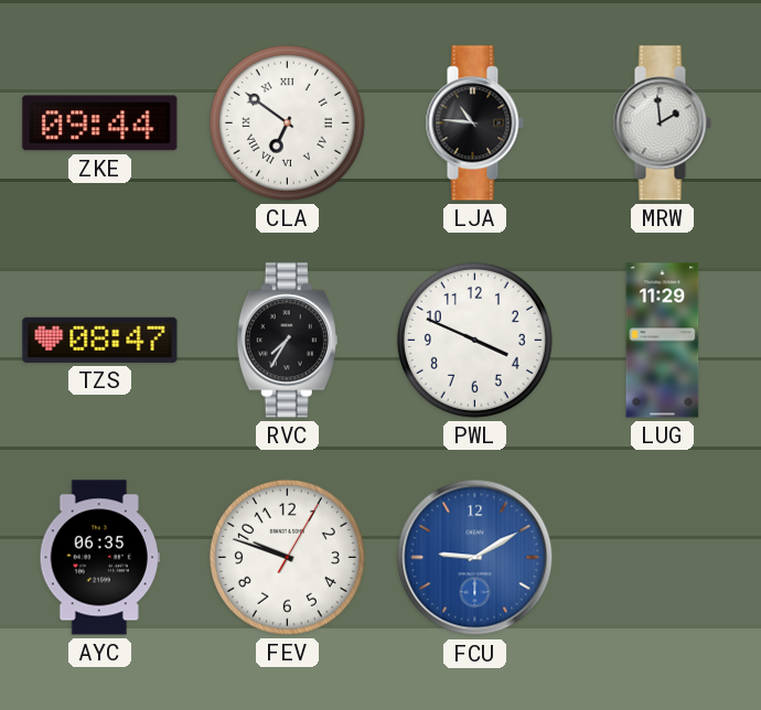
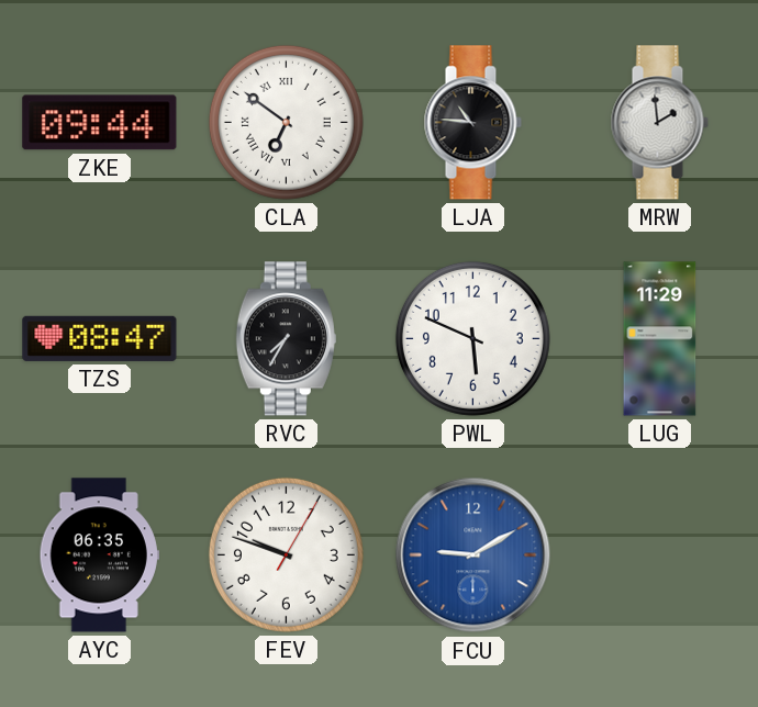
PWL: 3:49 -> 5:49
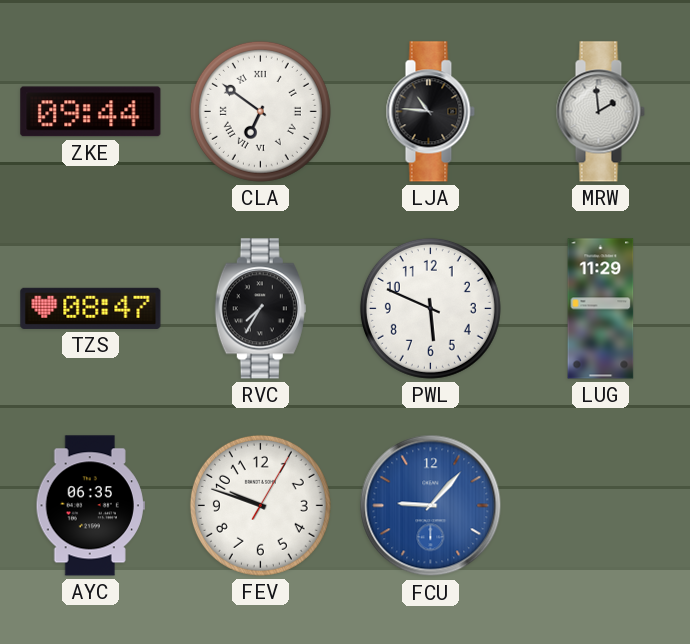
FCU: 9:10 -> 9:07
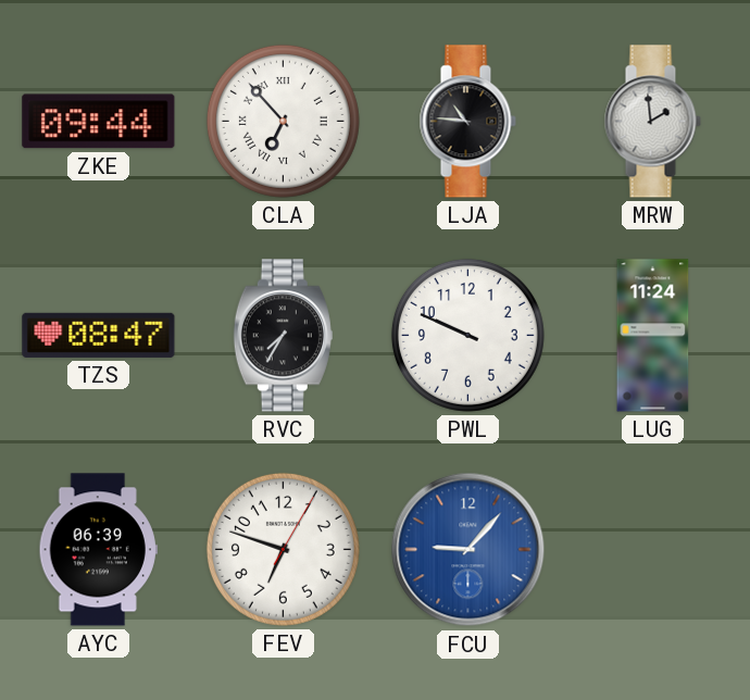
CLA: 6:51 -> 6:53
PWL: 5:49 -> 9:49
LUG: 11:29 -> 11:24
AYC: 06:35 -> 06:39
FEV: 9:48 -> 6:48
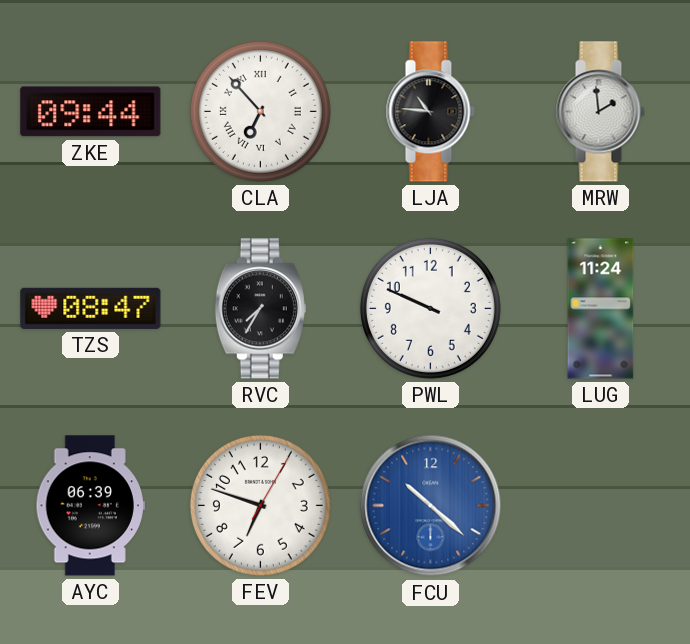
FCU: 9:07 -> 10:22
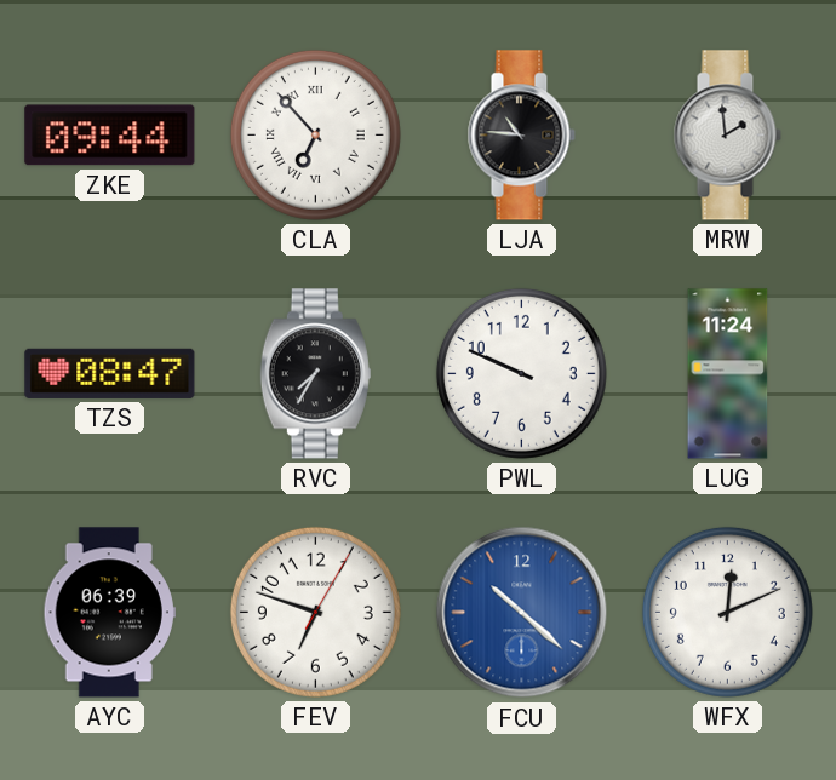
WFX: none -> 12:11
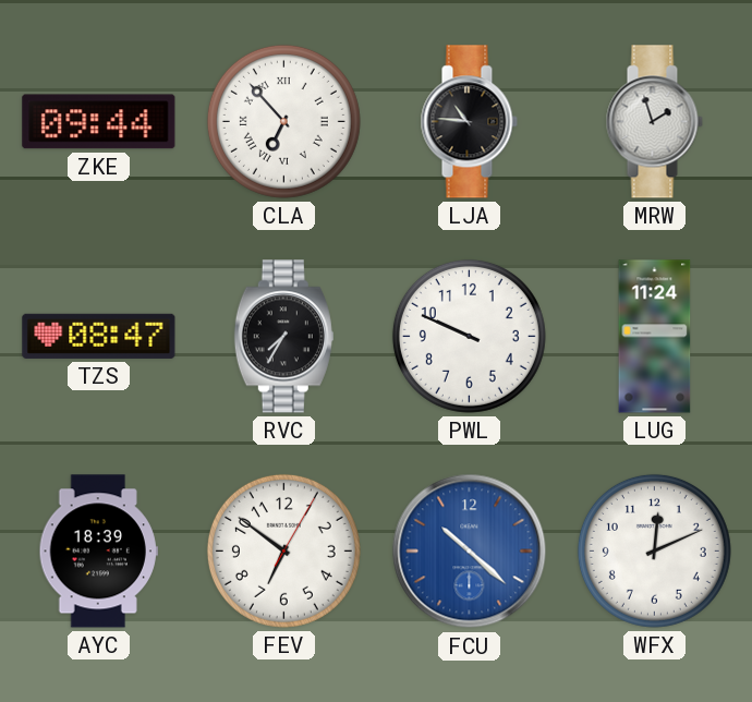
MRW: 1:59 -> 1:57
AYC: 06:39 -> 18:39
FEV: 6:48 -> 6:51
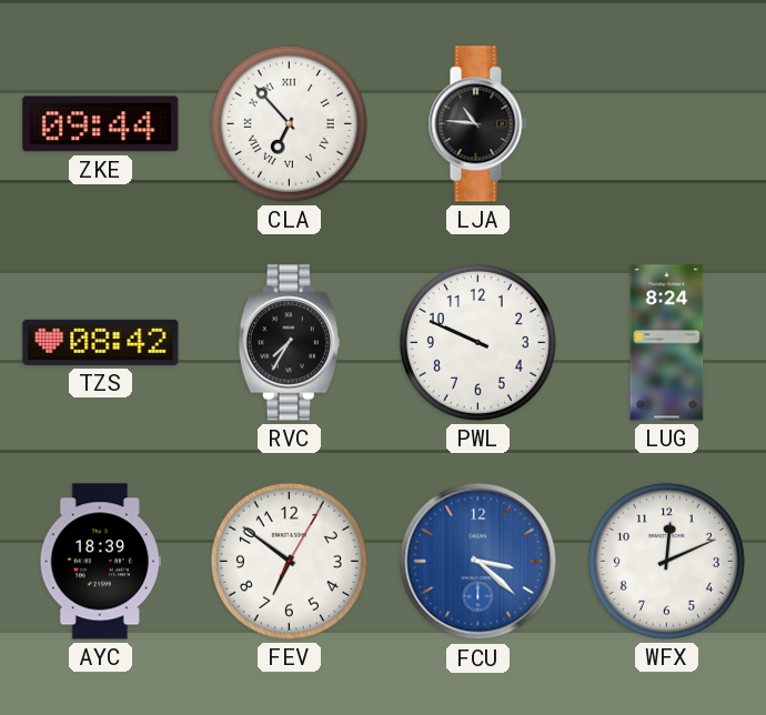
MRW: 1:57 -> none
TZS: 08:47 -> 08:42
LUG: 11:24 -> 8:24
FCU: 10:22 -> 3:22
